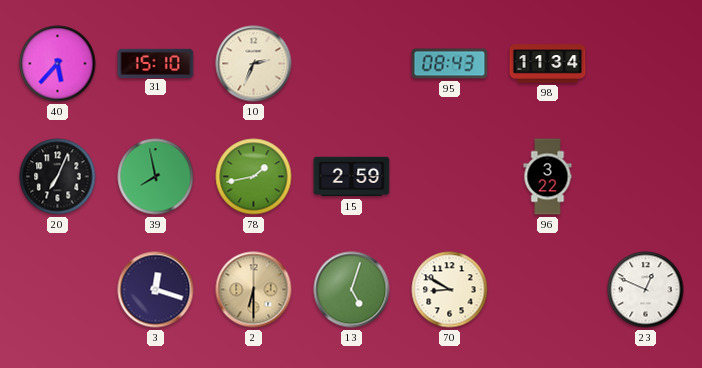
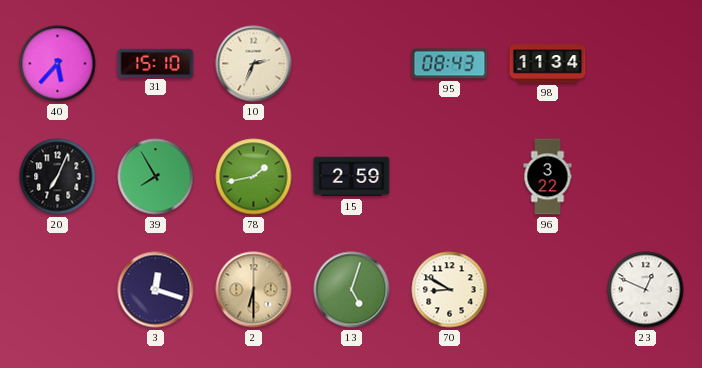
39: 7:58 -> 7:55
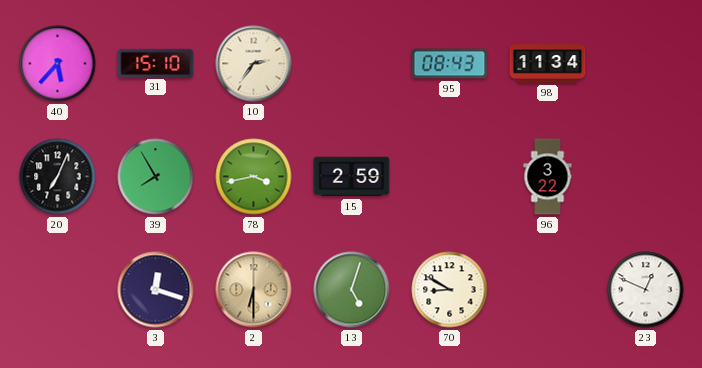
10: 2:34 -> 2:36
78: 1:43 -> 3:43
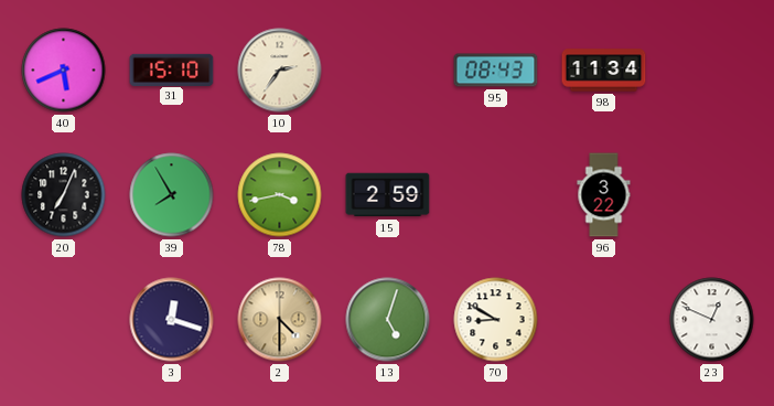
40: 5:37 -> 5:41
2: 6:30 -> 4:30
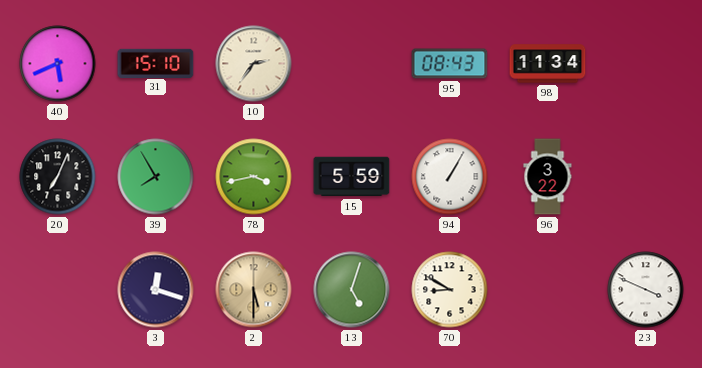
15: 2:59 -> 5:59
94: none -> 1:05
2: 4:30 -> 5:30
23: 12:49 -> 3:49
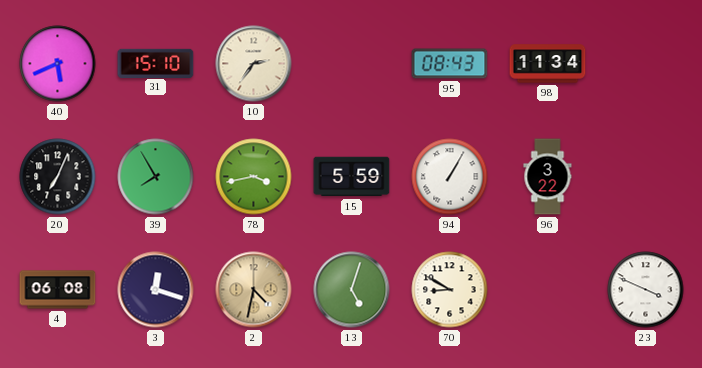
4: none -> 06:08
2: 5:30 -> 4:32
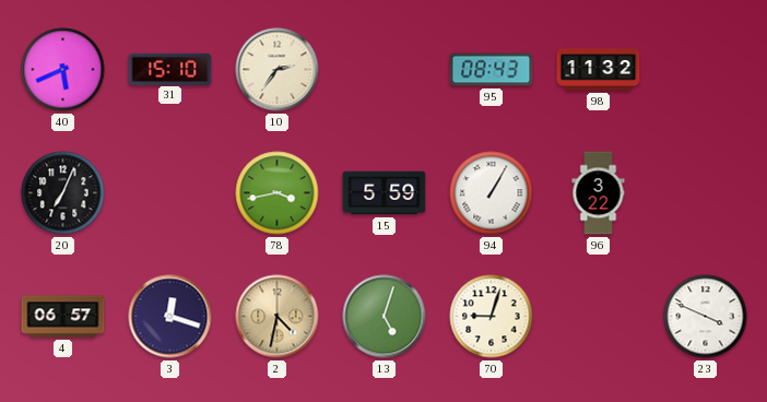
98: 11:34 -> 11:32
39: 7:55 -> none
4: 06:08 -> 06:57
70: 8:50 -> 9:03
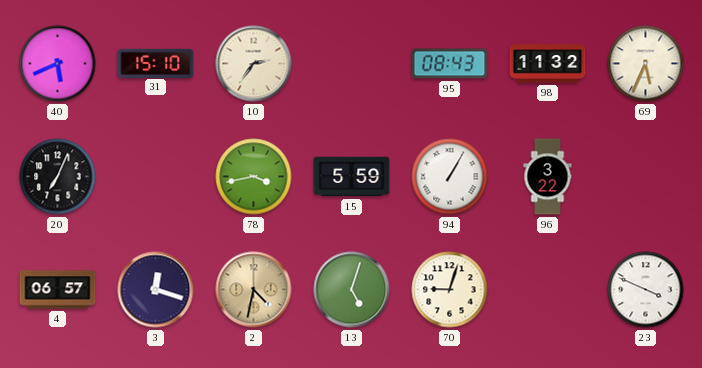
69: none -> 5:34
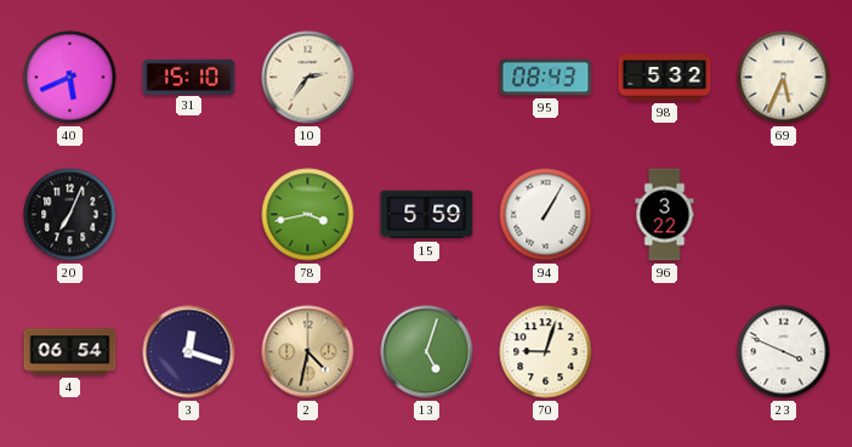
98: 11:32 -> 5:32
4: 06:57 -> 06:54
